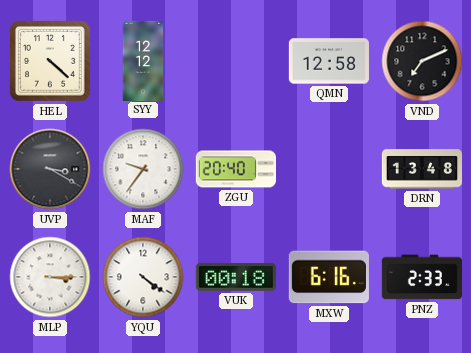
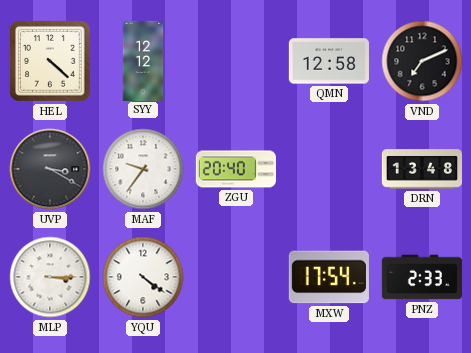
VUK: 00:18 -> none
MXW: 6:16 -> 17:54
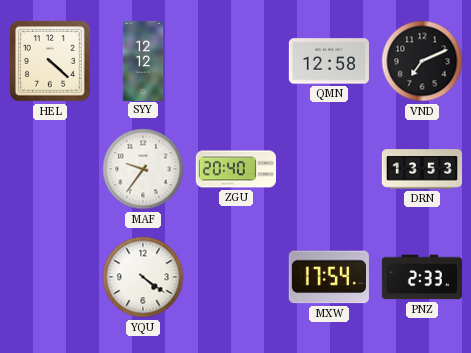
UVP: 3:20 -> none
DRN: 13:48 -> 13:53
MLP: 3:15 -> none
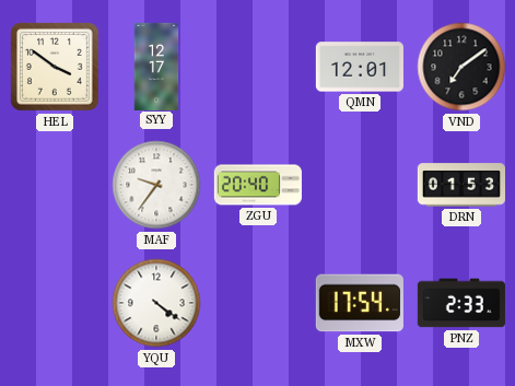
HEL: 4:22 -> 3:51
SYY: 12:12 -> 12:17
QMN: 12:58 -> 12:01
VND: 7:11 -> 7:09
DRN: 13:53 -> 01:53
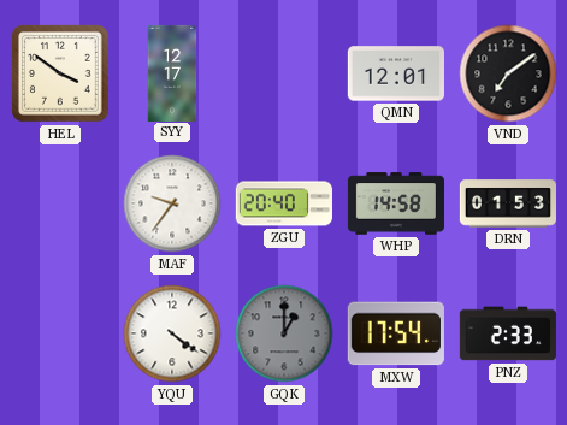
WHP: none -> 14:58
GQK: none -> 1:00
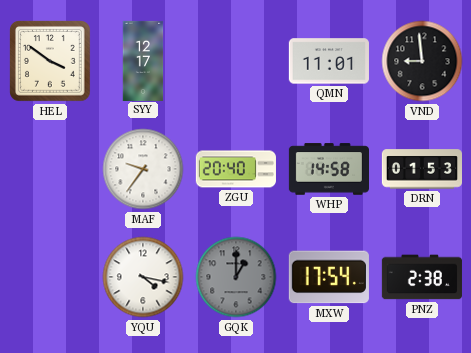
QMN: 12:01 -> 11:01
VND: 7:09 -> 8:59
YQU: 4:21 -> 4:17
PNZ: 2:33 -> 2:38
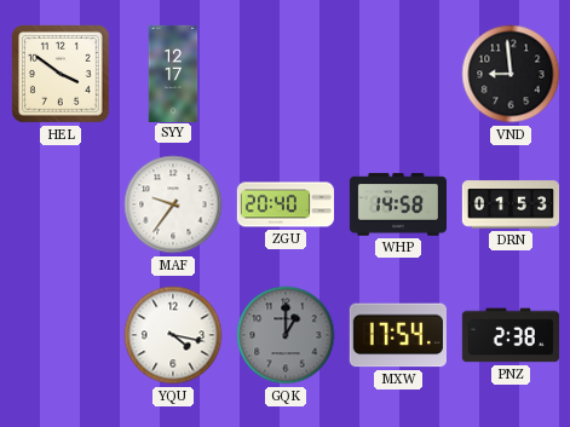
QMN: 11:01 -> none
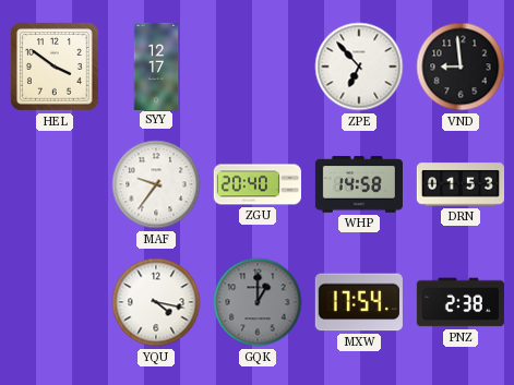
ZPE: none -> 6:53
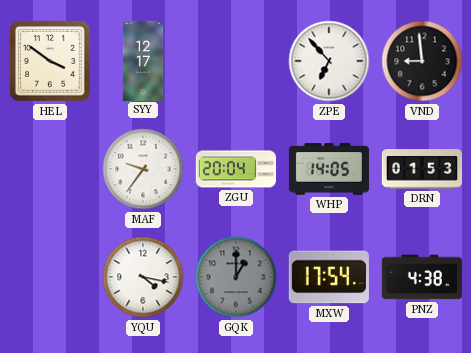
ZGU: 20:40 -> 20:04
WHP: 14:58 -> 14:05
PNZ: 2:38 -> 4:38
